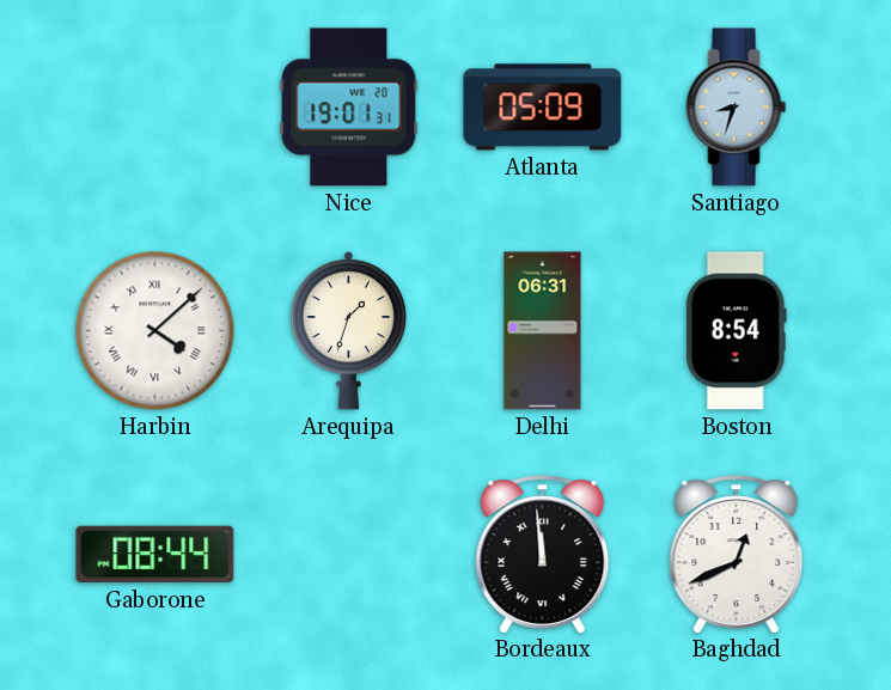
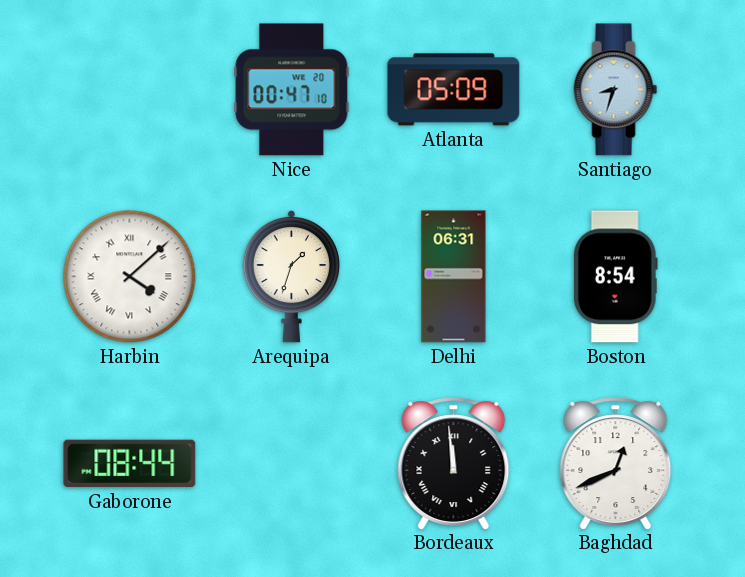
Nice: 19:01 -> 00:47
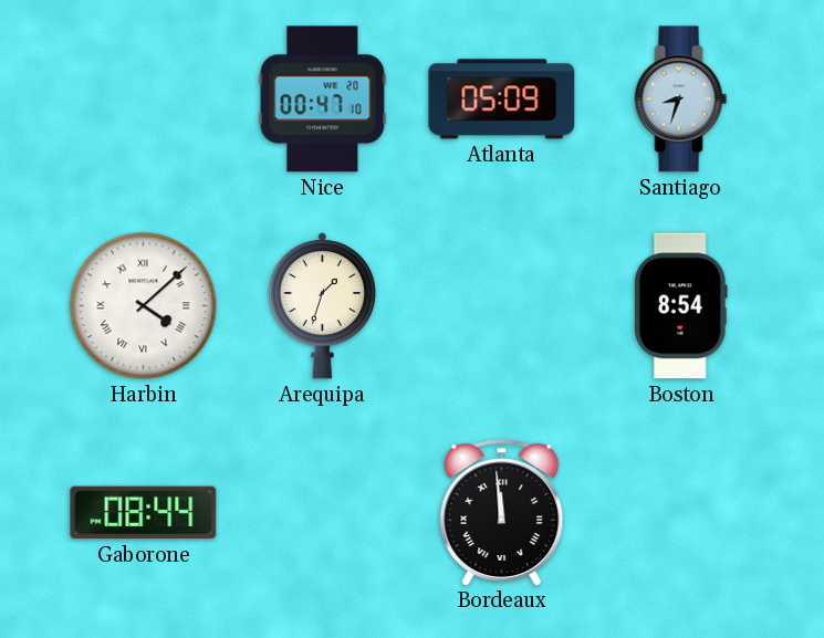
Delhi: 06:31 -> none
Baghdad: 12:41 -> none
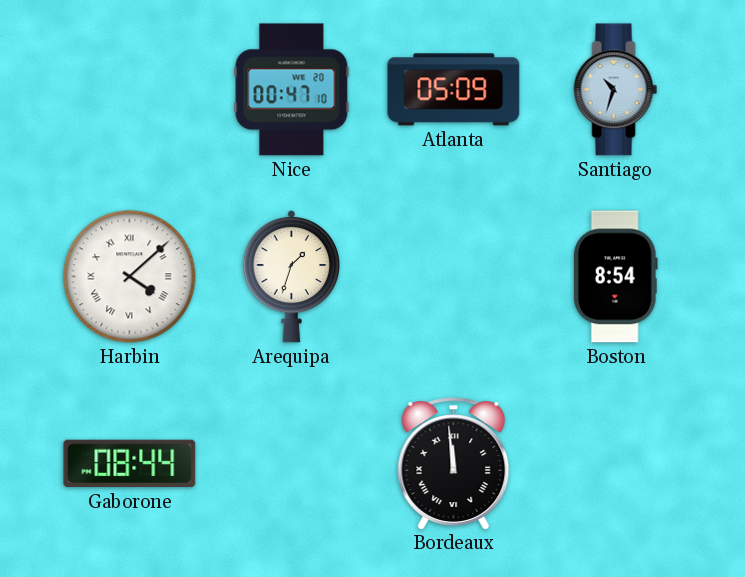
Santiago: 8:33 -> 10:33
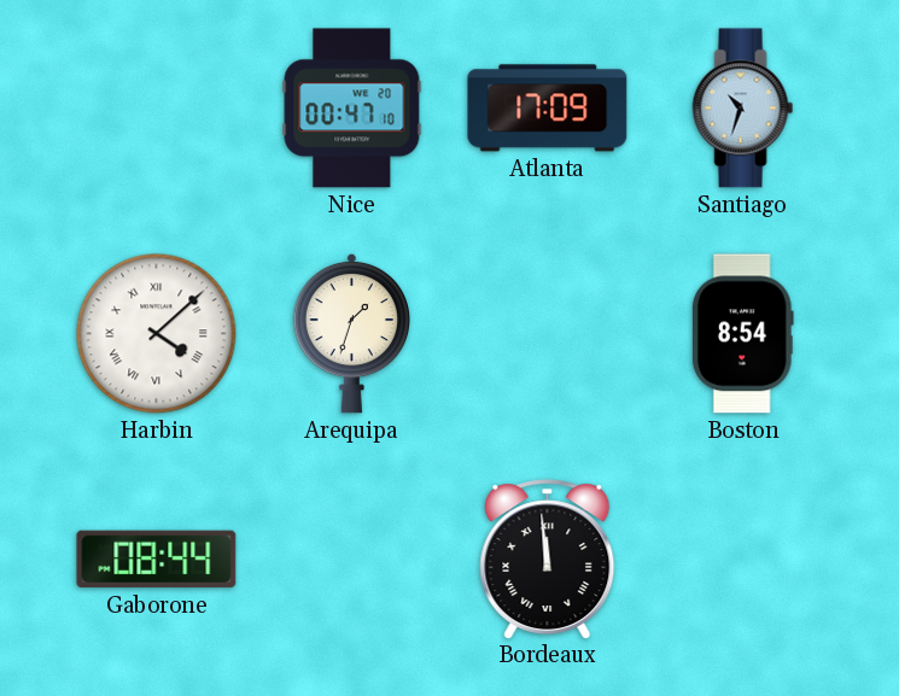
Atlanta: 05:09 -> 17:09
